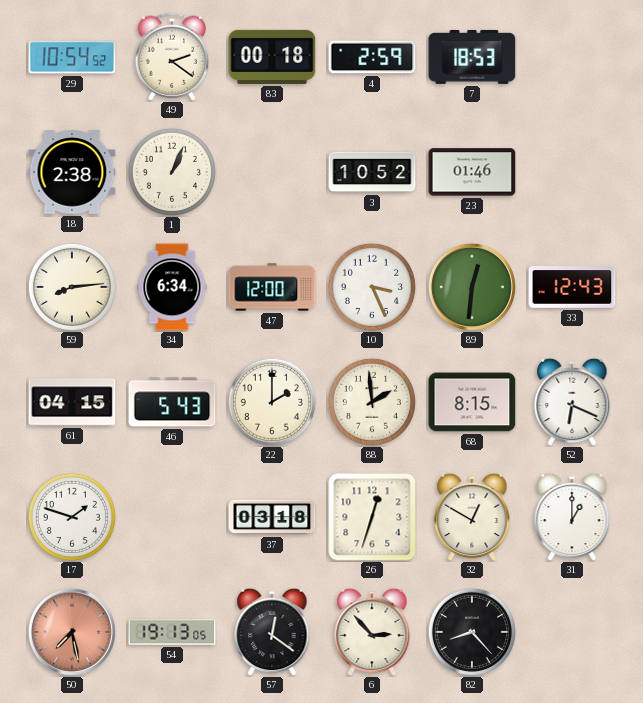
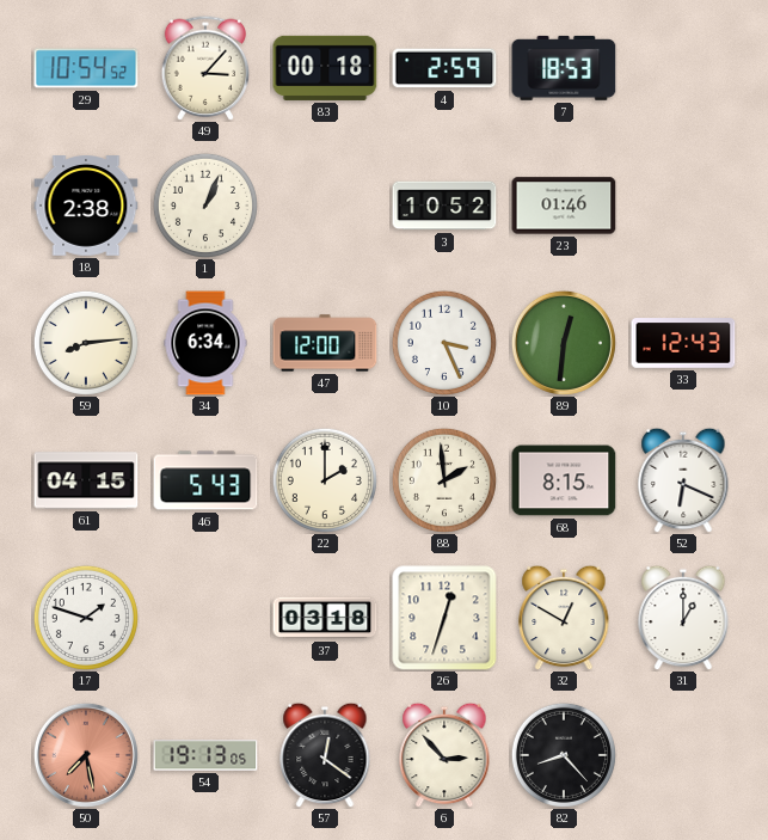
49: 2:21 -> 3:07
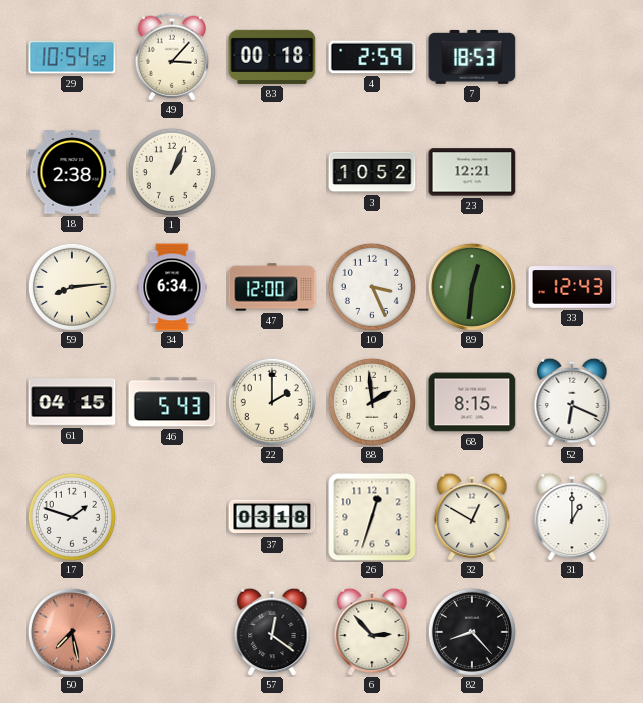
23: 01:46 -> 12:21
54: 19:13 -> none
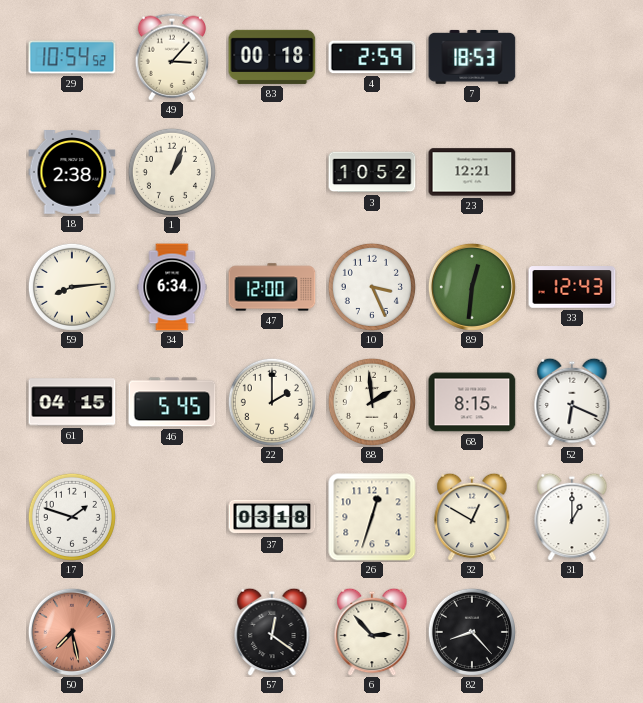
46: 5:43 -> 5:45
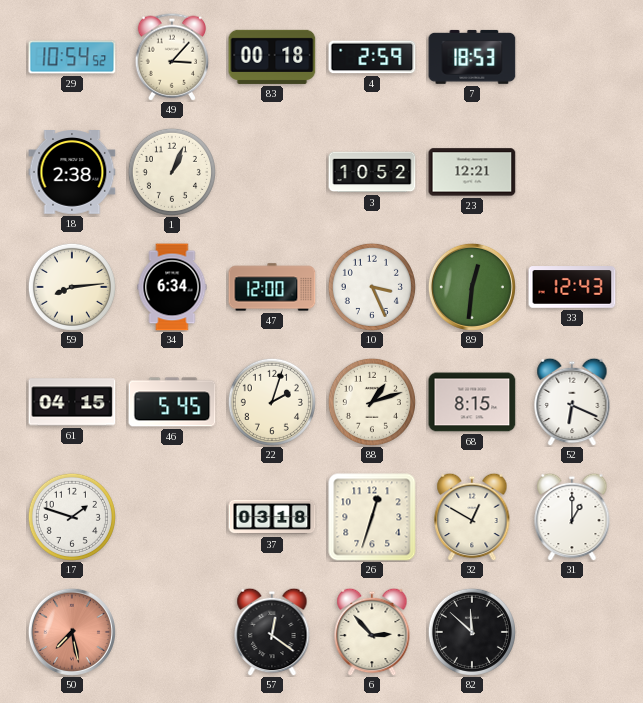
22: 2:00 -> 2:03
88: 1:59 -> 1:12
82: 8:23 -> 11:52
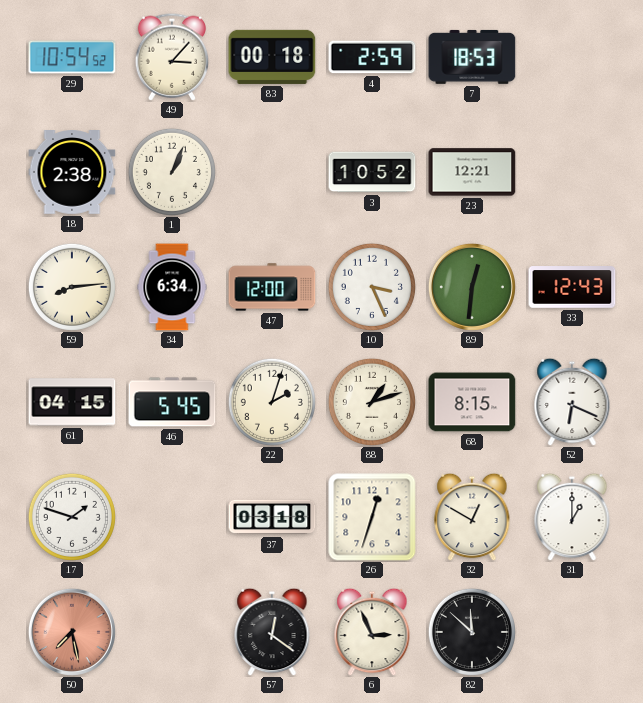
6: 2:53 -> 2:56
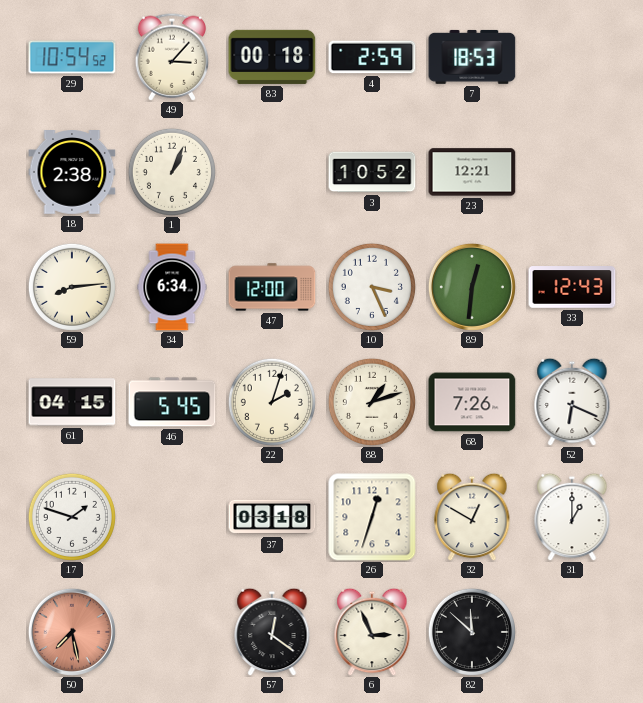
68: 8:15 -> 7:26
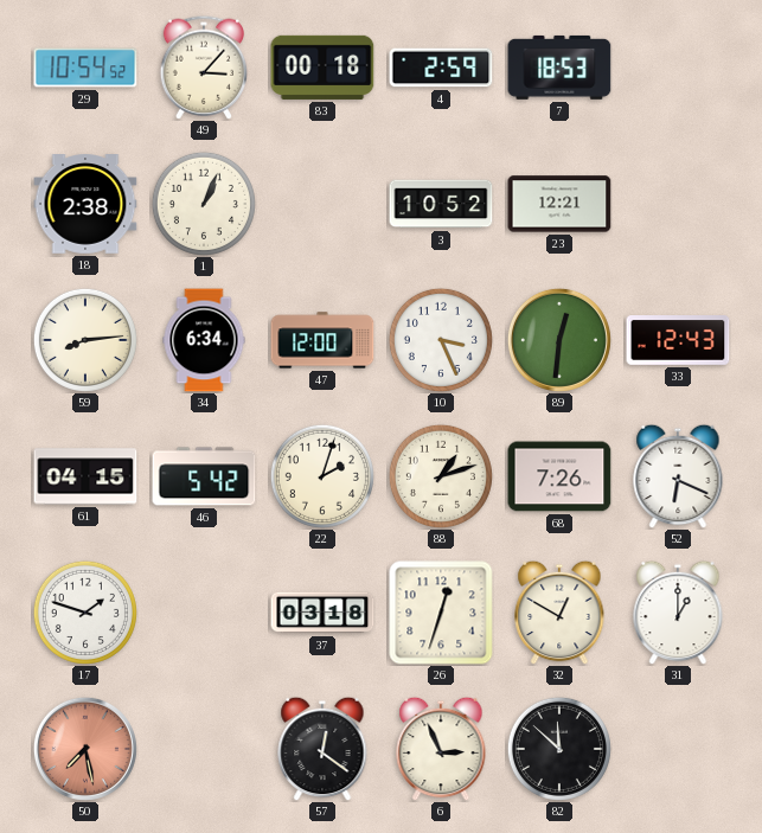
46: 5:45 -> 5:42
